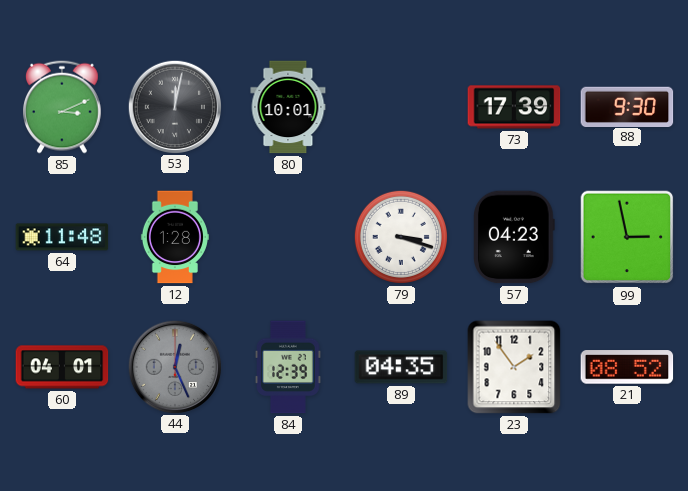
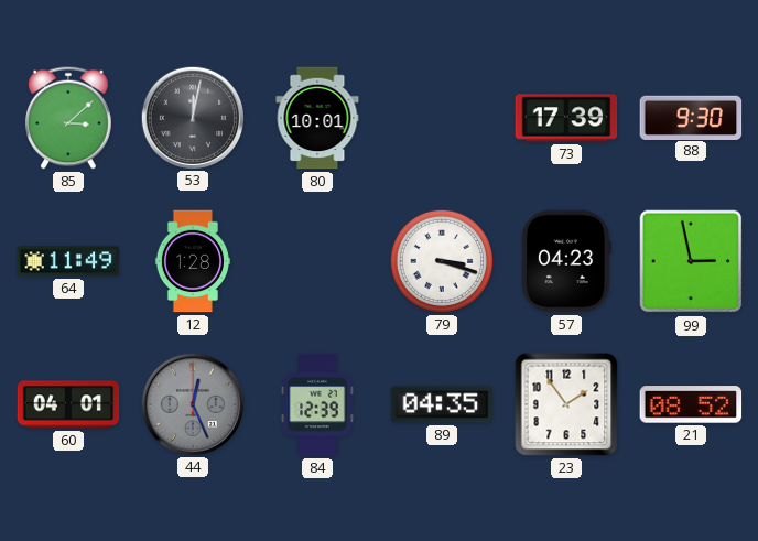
85: 3:11 -> 3:08
64: 11:48 -> 11:49
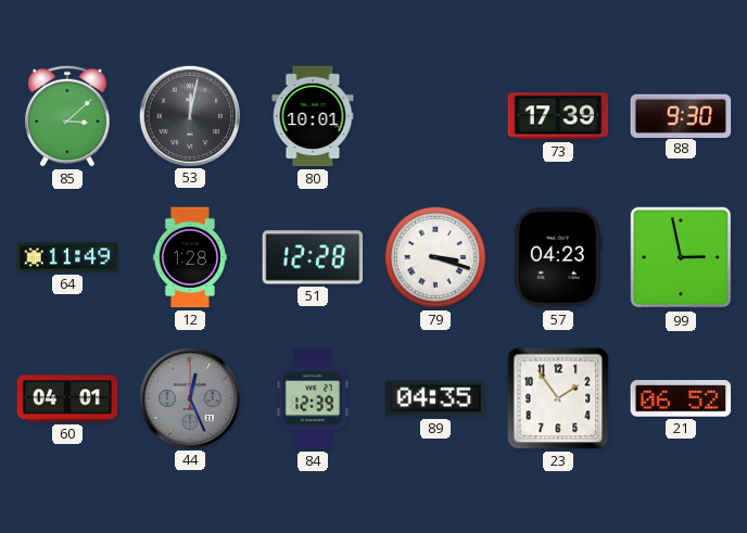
51: none -> 12:28
21: 08:52 -> 06:52
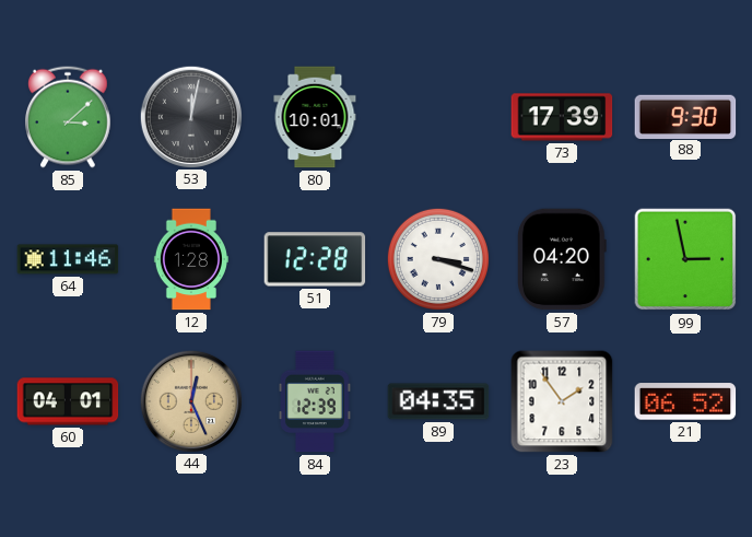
64: 11:49 -> 11:46
57: 04:23 -> 04:20
44 dial: grey -> champagne
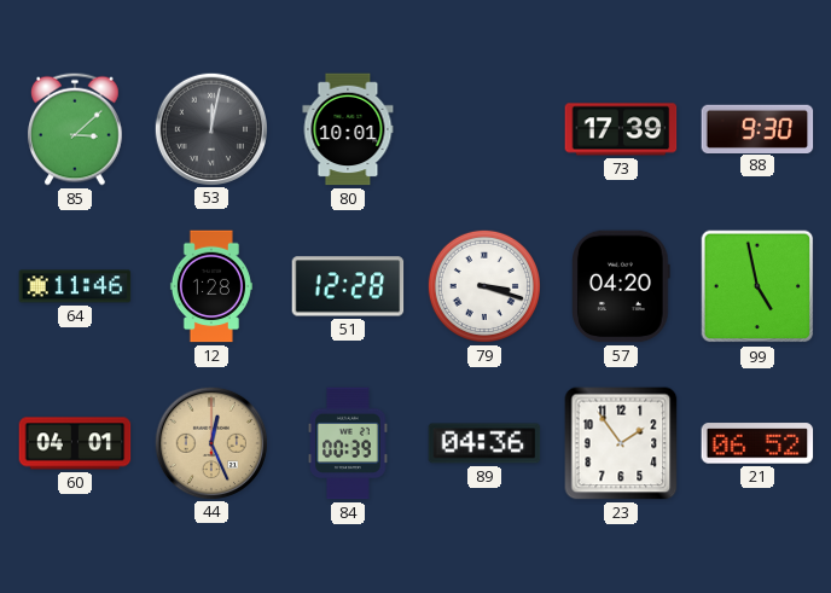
99: 2:58 -> 4:58
84: 12:39 -> 00:39
89: 04:35 -> 04:36
